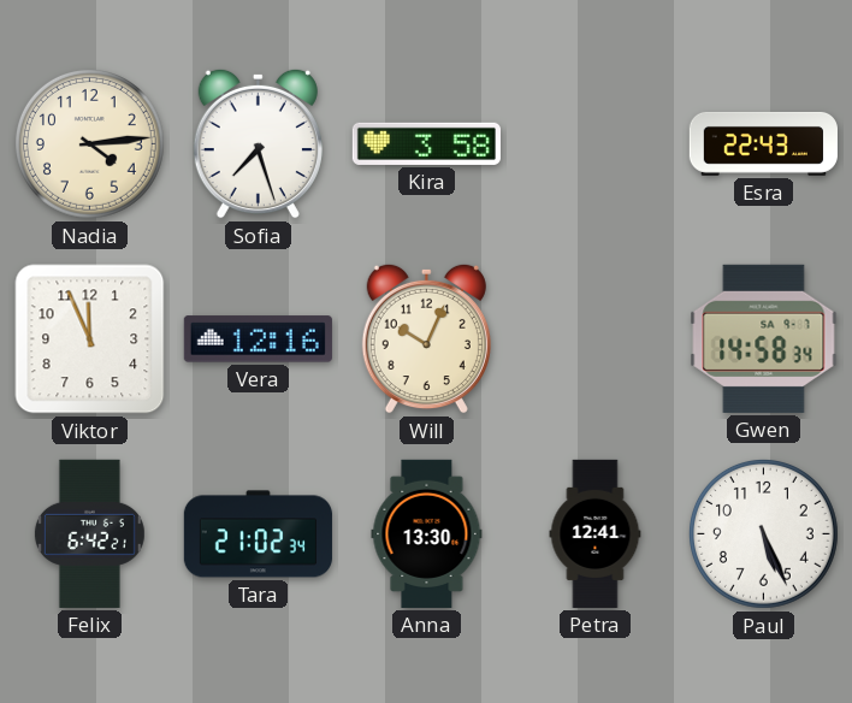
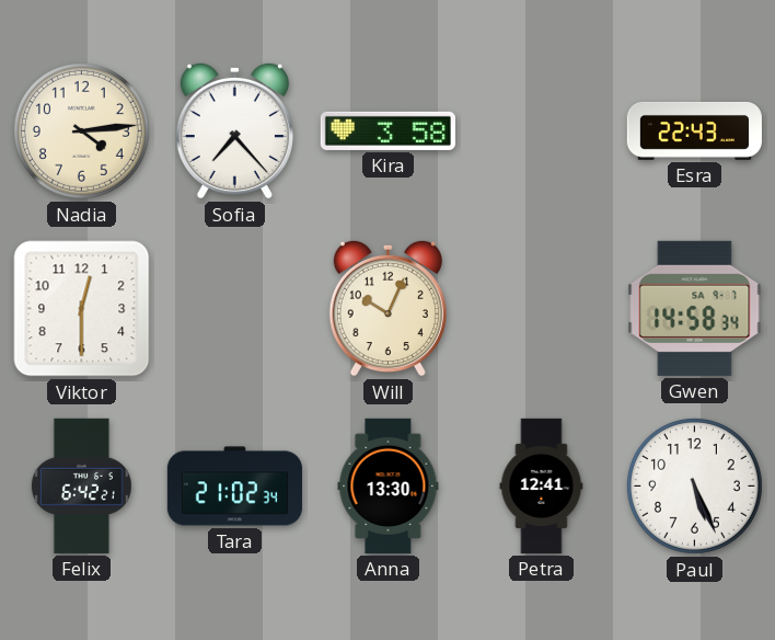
Sofia: 7:27 -> 7:23
Viktor: 11:56 -> 12:30
Vera: 12:16 -> none
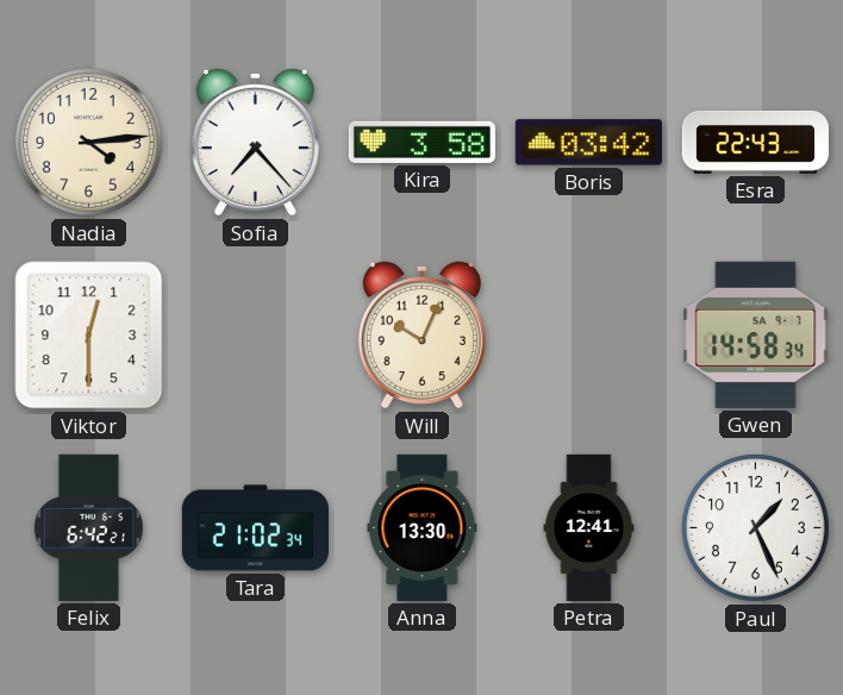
Boris: none -> 03:42
Paul: 5:26 -> 1:26
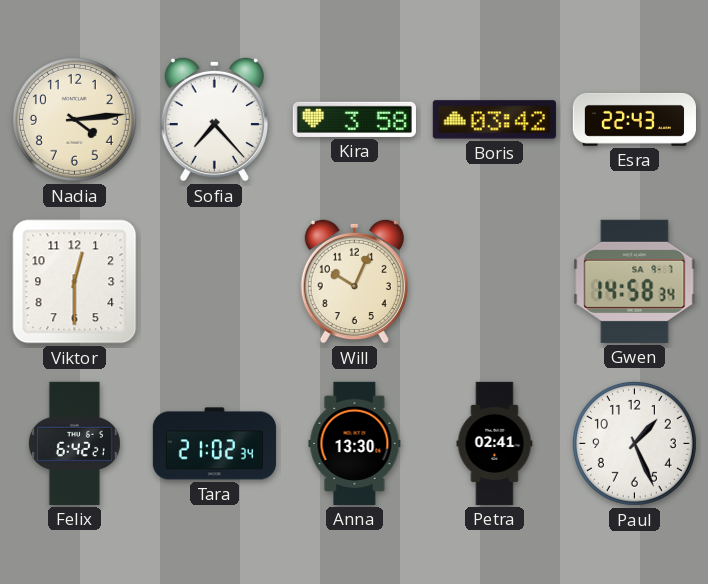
Petra: 12:41 -> 02:41
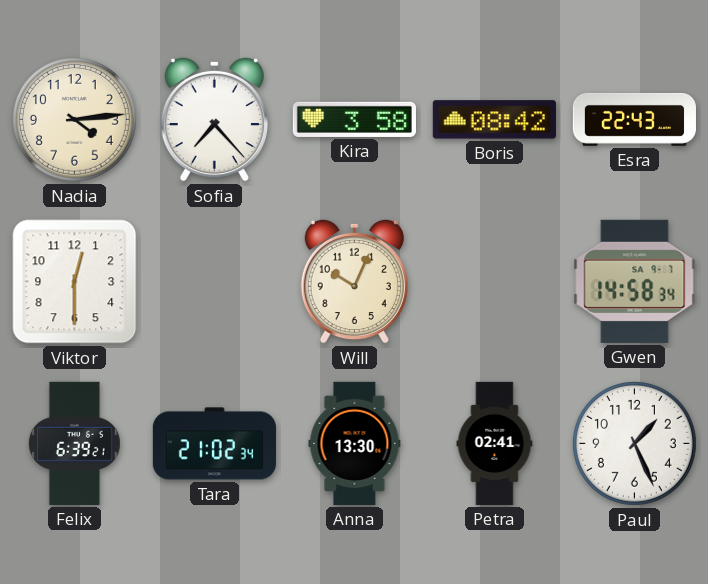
Boris: 03:42 -> 08:42
Felix: 6:42 -> 6:39
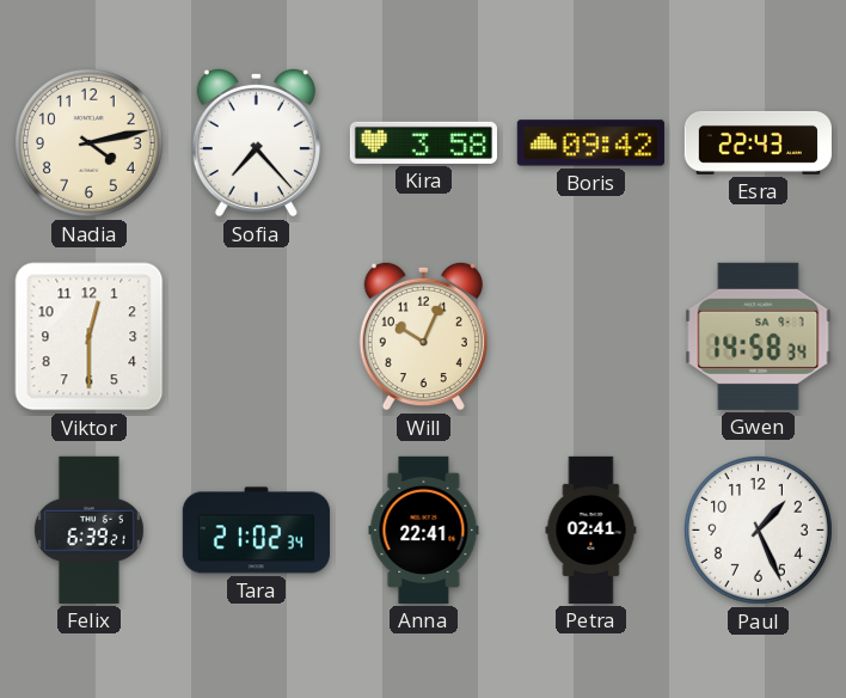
Nadia: 4:14 -> 4:13
Boris: 08:42 -> 09:42
Anna: 13:30 -> 22:41
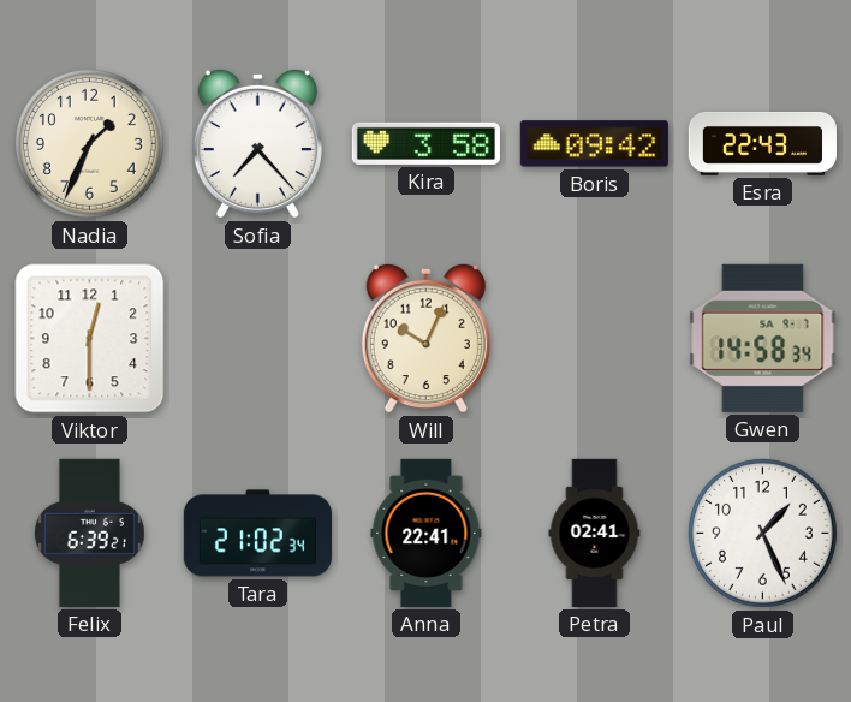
Nadia: 4:13 -> 1:34
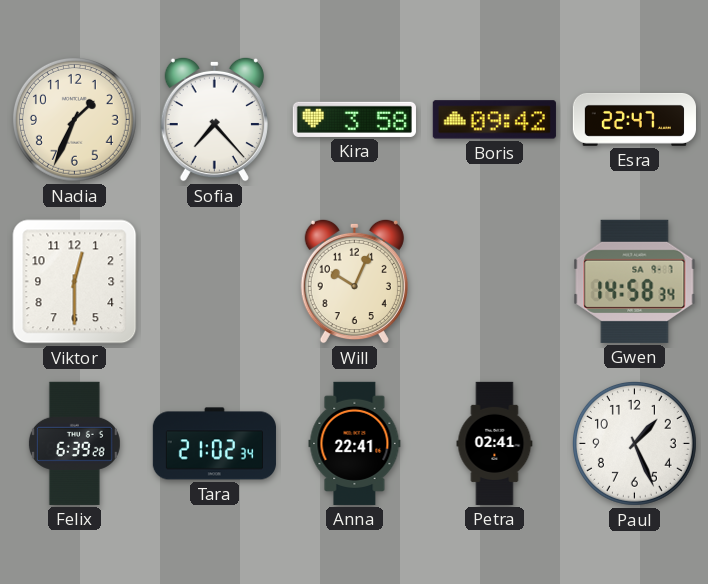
Esra: 22:43 -> 22:47
Felix: 6:39:21 -> 6:39:28
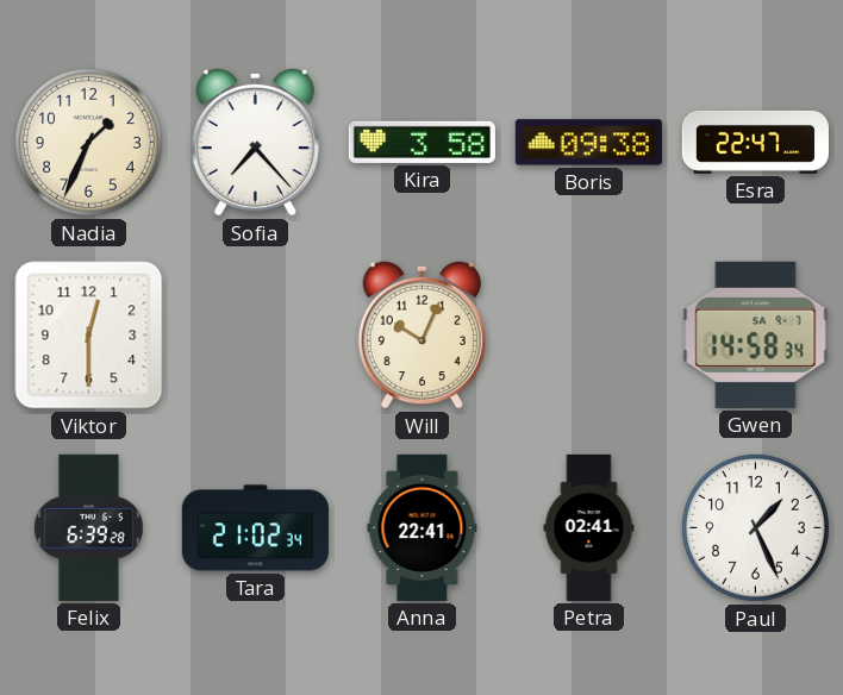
Boris: 09:42 -> 09:38
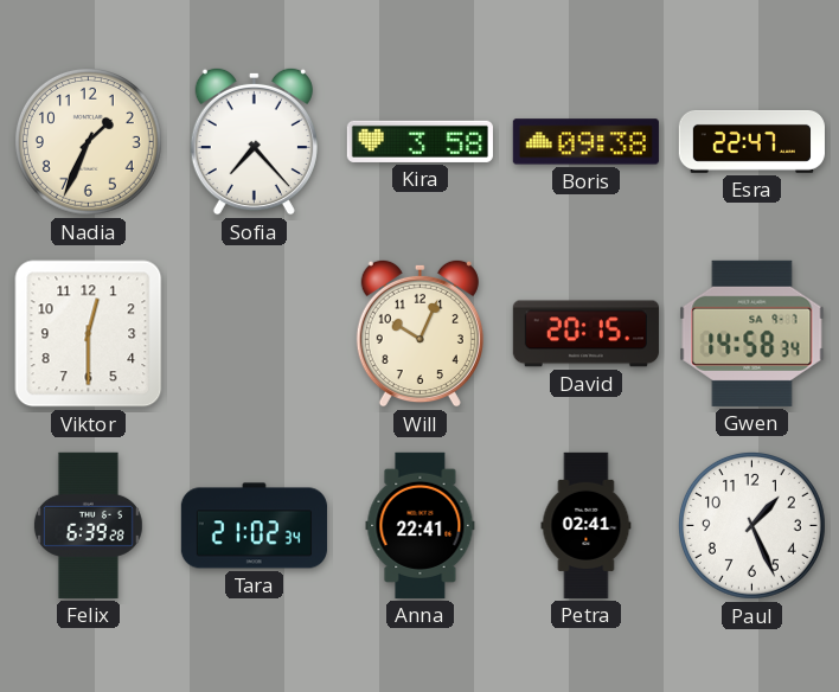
David: none -> 20:15
